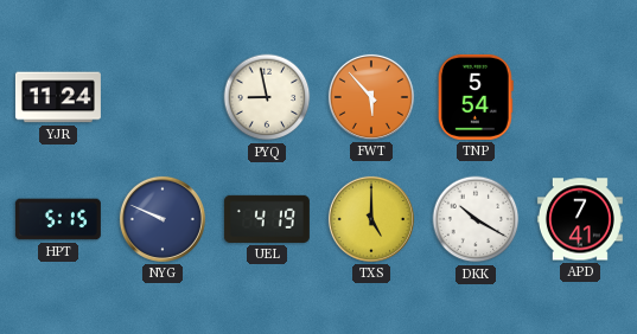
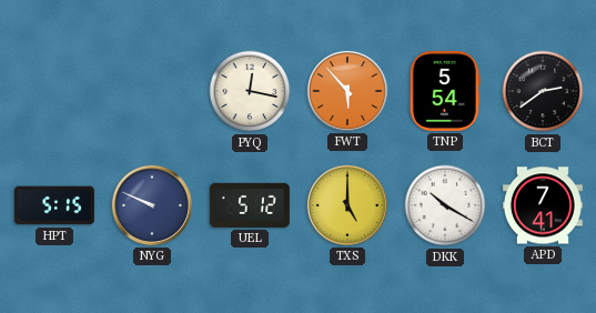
YJR: 11:24 -> none
PYQ: 8:58 -> 12:17
BCT: none -> 2:39
UEL: 4:19 -> 5:12
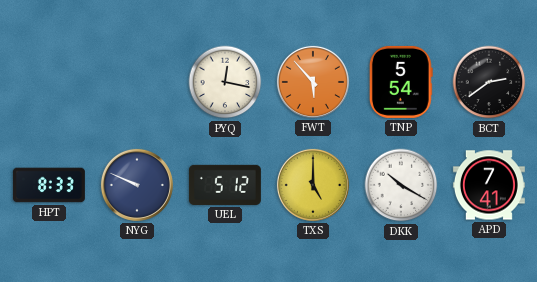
HPT: 5:15 -> 8:33
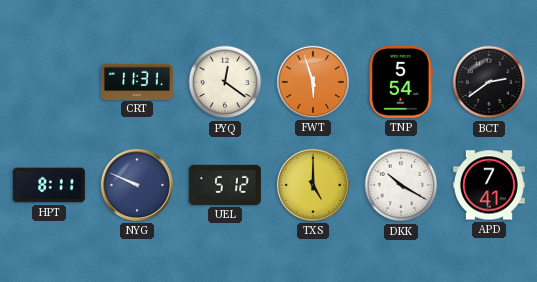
CRT: none -> 11:31
PYQ: 12:17 -> 12:21
FWT: 5:53 -> 5:57
HPT: 8:33 -> 8:11
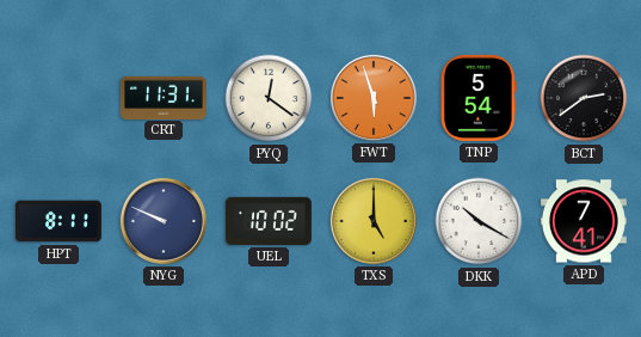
UEL: 5:12 -> 10:02
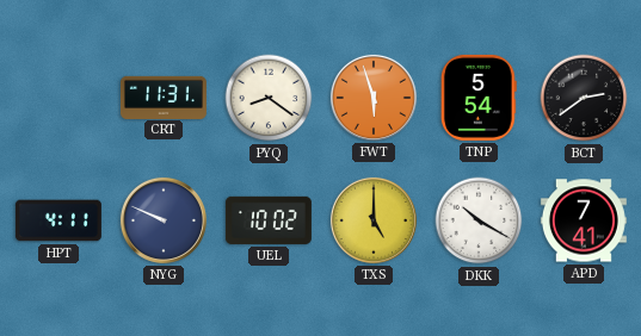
PYQ: 12:21 -> 8:21
HPT: 8:11 -> 4:11
